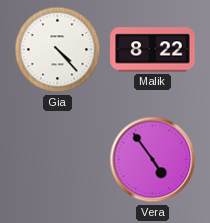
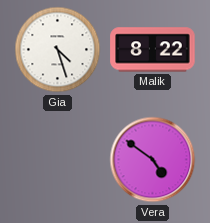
Gia: 4:23 -> 4:27
Vera: 4:54 -> 4:51
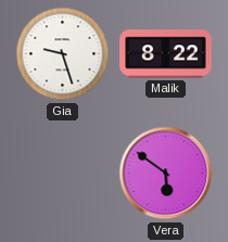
Gia: 4:27 -> 9:27
Vera: 4:51 -> 5:51
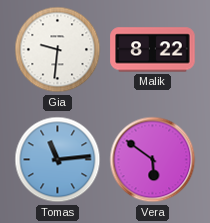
Gia: 9:27 -> 9:31
Tomas: none -> 11:14
